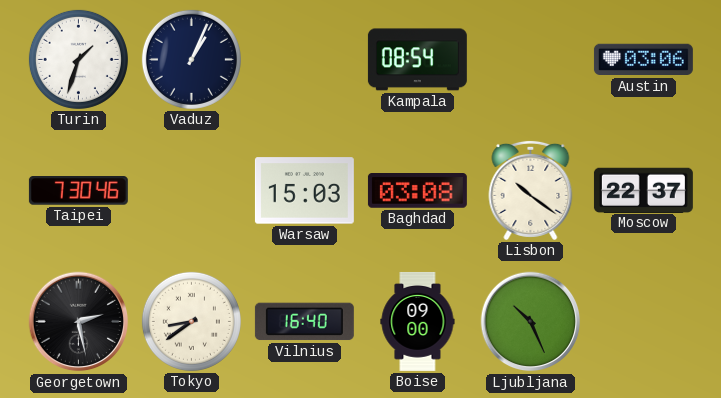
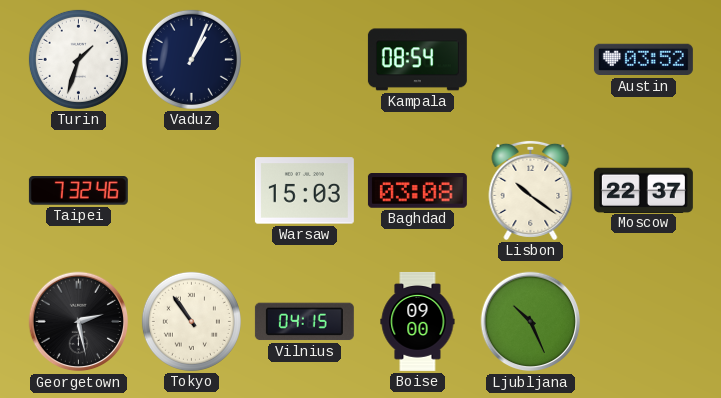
Austin: 03:06 -> 03:52
Taipei: 7:30 -> 7:32
Tokyo: 8:39 -> 10:54
Vilnius: 16:40 -> 04:15
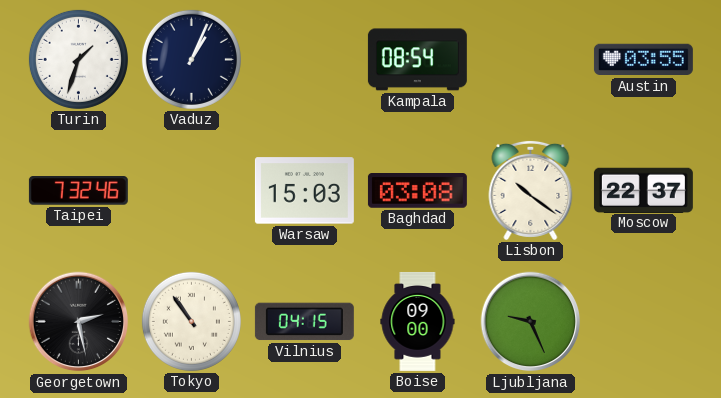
Austin: 03:52 -> 03:55
Ljubljana: 10:26 -> 9:26
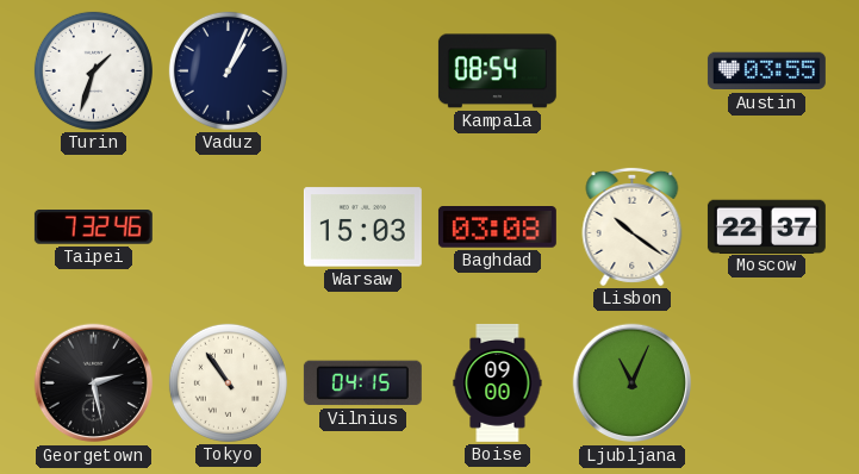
Ljubljana: 9:26 -> 11:04
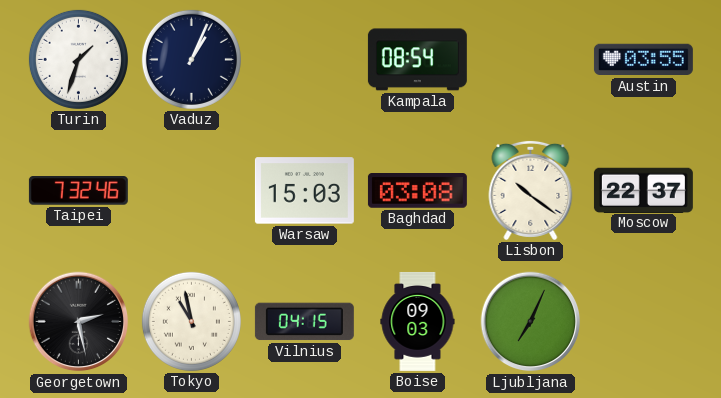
Tokyo: 10:54 -> 10:58
Boise: 09:00 -> 09:03
Ljubljana: 11:04 -> 7:04
